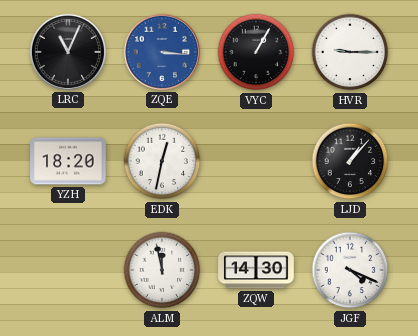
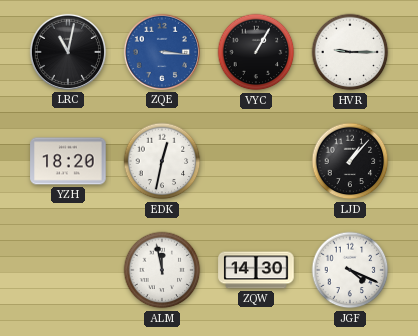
LRC: 11:04 -> 11:02
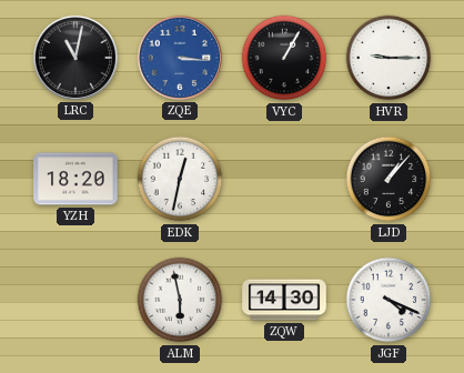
ALM: 11:58 -> 5:58
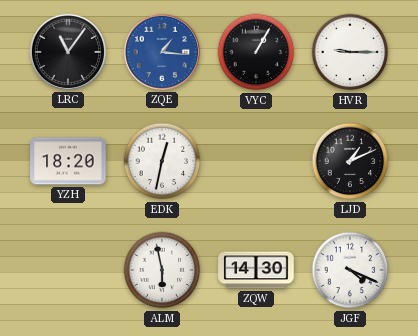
LRC: 11:02 -> 11:06
ZQE: 3:16 -> 1:16
LJD: 1:07 -> 1:11
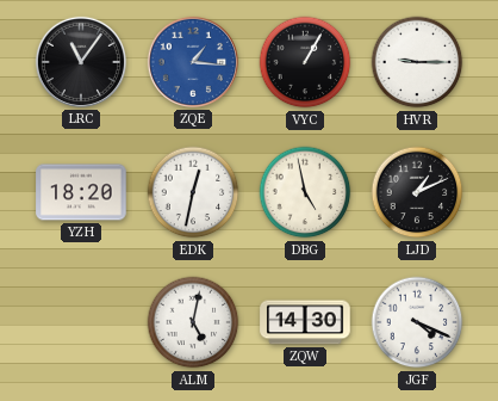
DBG: none -> 4:58
ALM: 5:58 -> 5:02
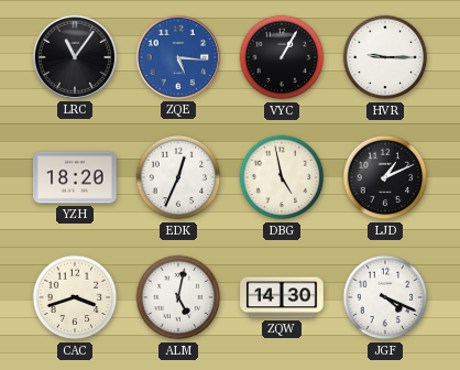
ZQE: 1:16 -> 5:16
EDK: 12:32 -> 12:34
CAC: none -> 3:42
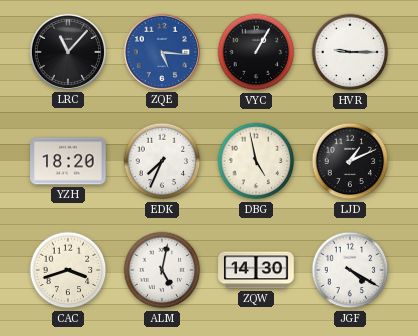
LRC: 11:06 -> 11:07
EDK: 12:34 -> 7:34
JGF: 4:19 -> 4:20
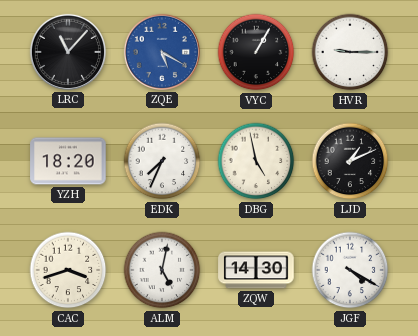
ZQE: 5:16 -> 5:20
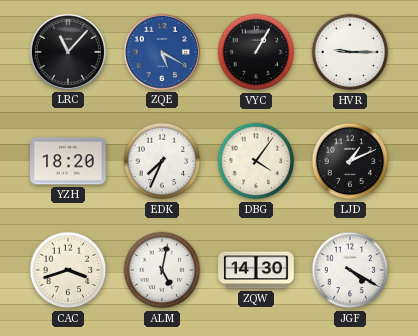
DBG: 4:58 -> 4:06
